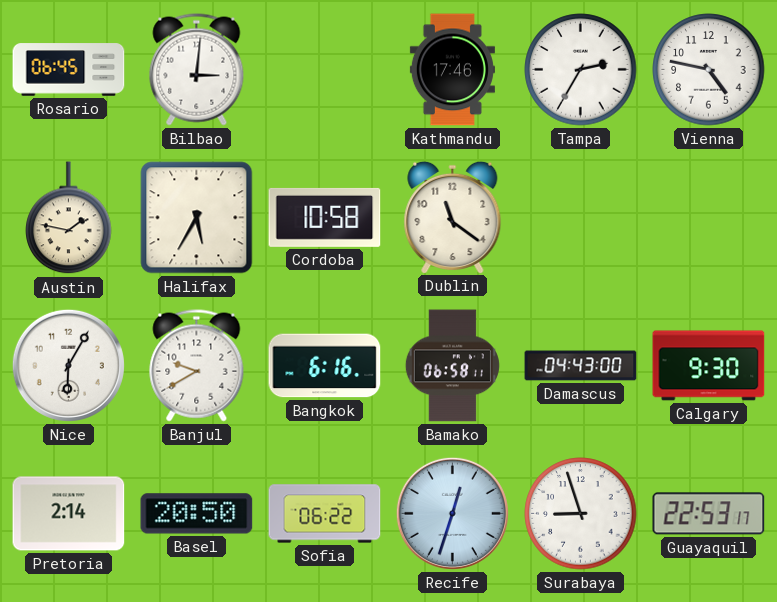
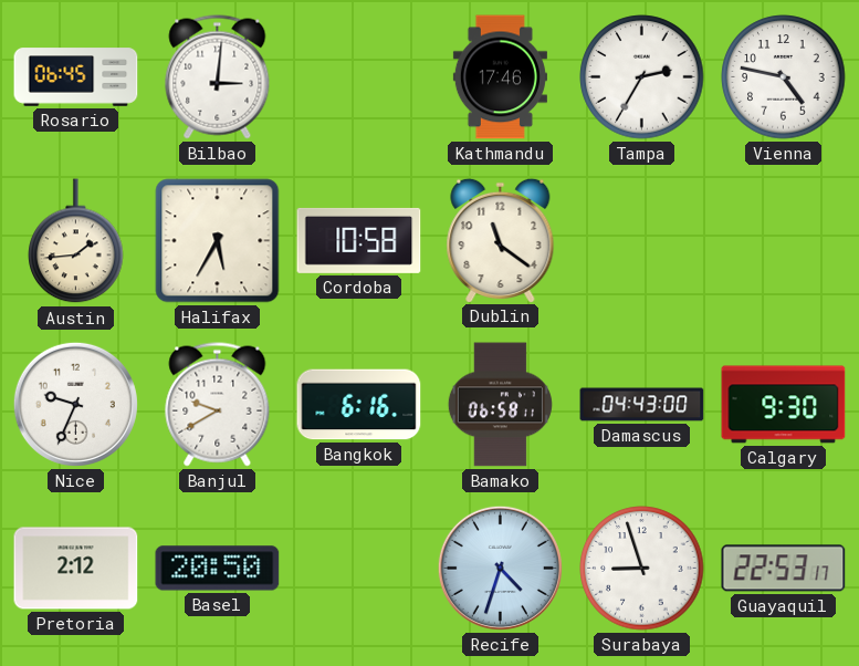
Austin: 1:47 -> 1:44
Nice: 6:05 -> 9:34
Pretoria: 2:14 -> 2:12
Sofia: 06:22 -> none
Recife: 12:33 -> 4:33
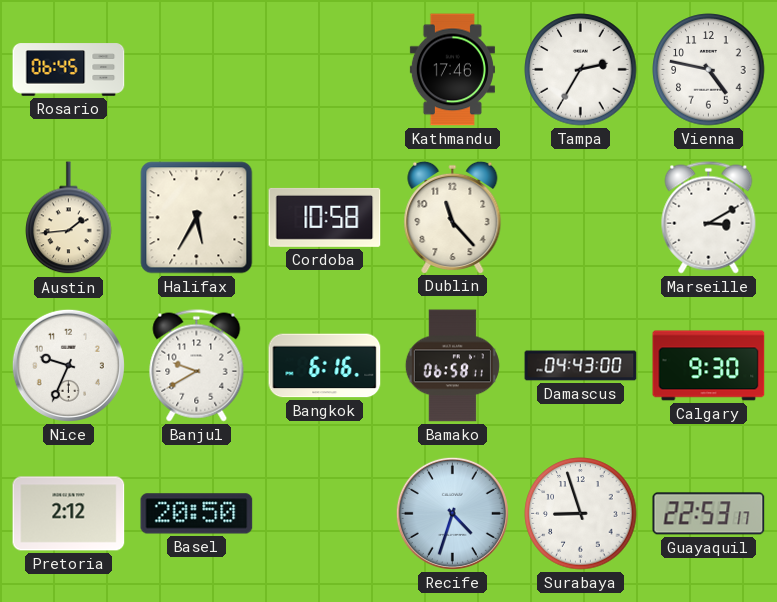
Bilbao: 3:01 -> none
Dublin: 11:21 -> 11:23
Marseille: none -> 3:10
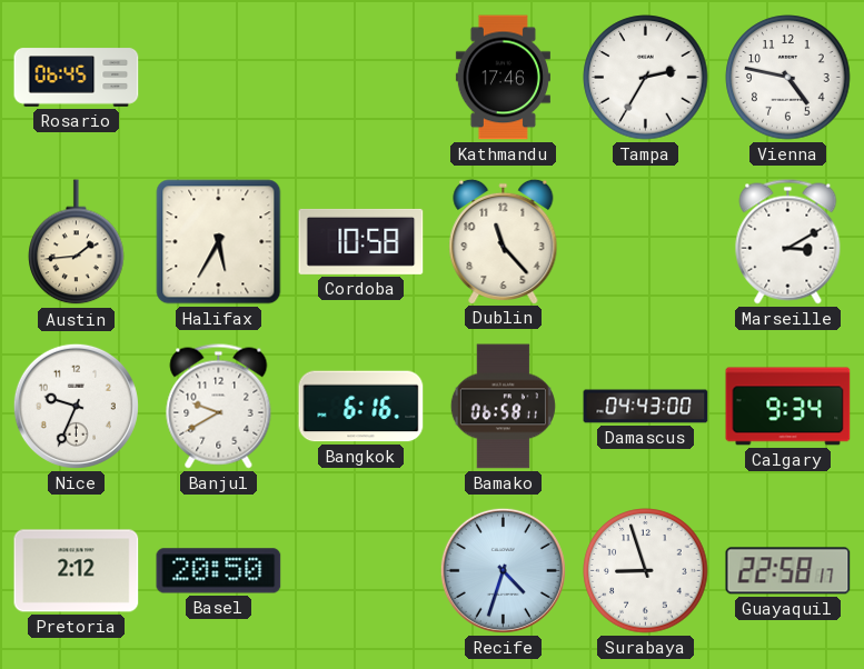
Calgary: 9:30 -> 9:34
Guayaquil: 22:53 -> 22:58
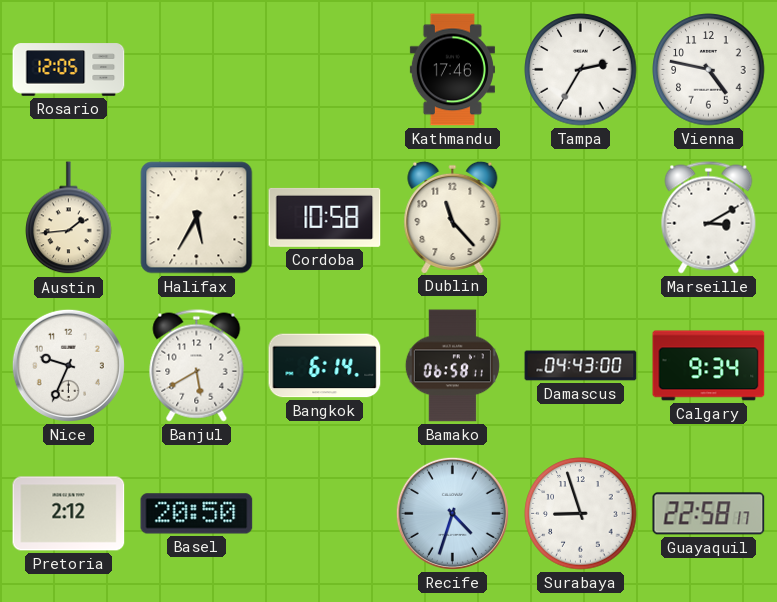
Rosario: 06:45 -> 12:05
Banjul: 9:40 -> 5:40
Bangkok: 6:16 -> 6:14
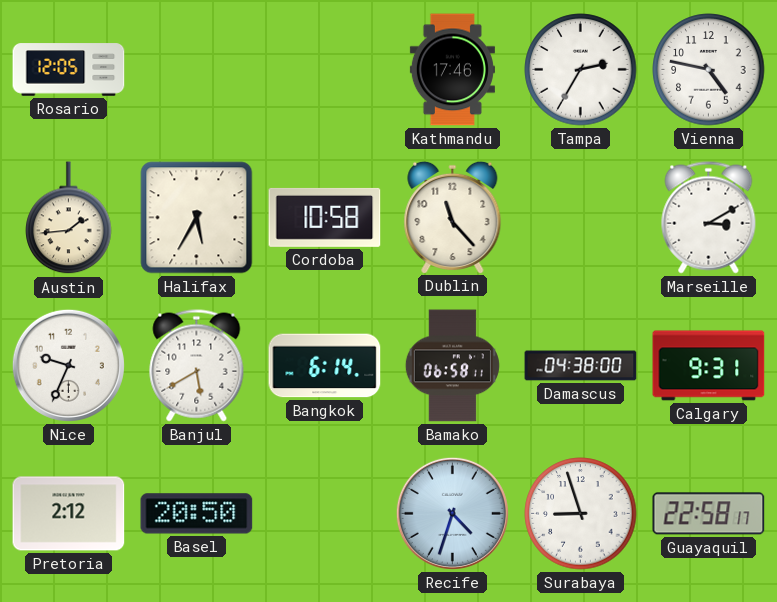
Damascus: 04:43 -> 04:38
Calgary: 9:34 -> 9:31
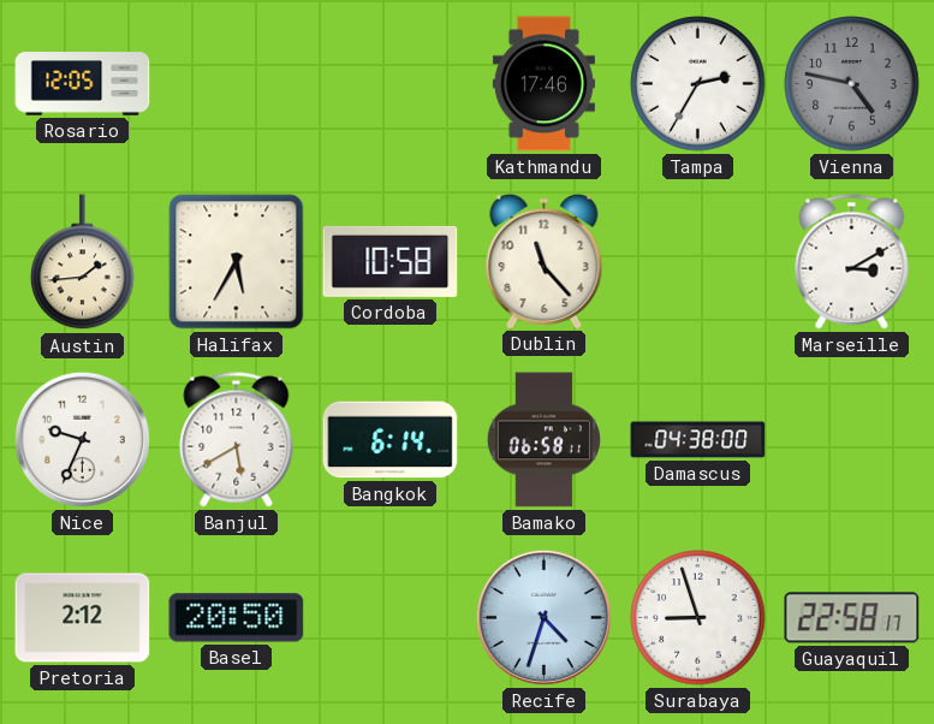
Vienna dial: white -> grey
Calgary: 9:31 -> none
